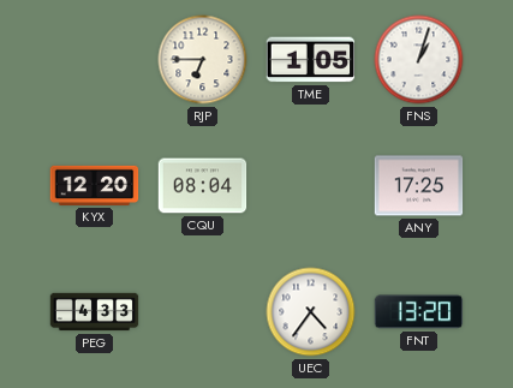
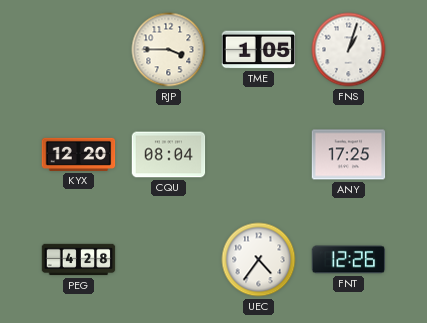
RJP: 6:45 -> 3:45
PEG: 4:33 -> 4:28
FNT: 13:20 -> 12:26
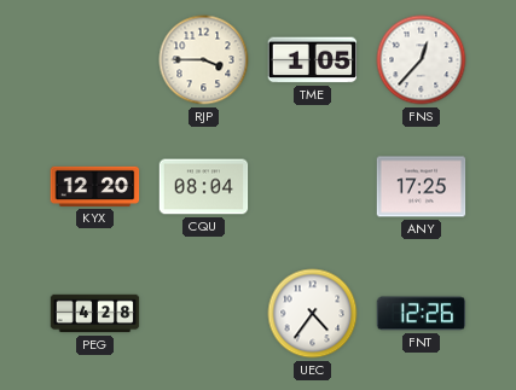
FNS: 1:03 -> 12:37
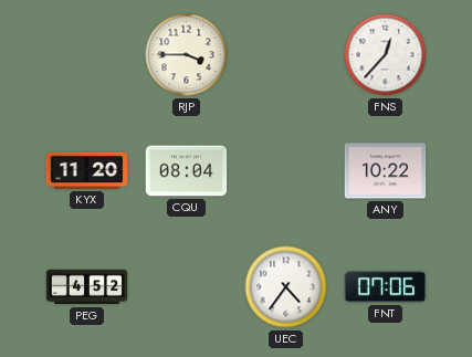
TME: 1:05 -> none
KYX: 12:20 -> 11:20
ANY: 17:25 -> 10:22
PEG: 4:28 -> 4:52
FNT: 12:26 -> 07:06
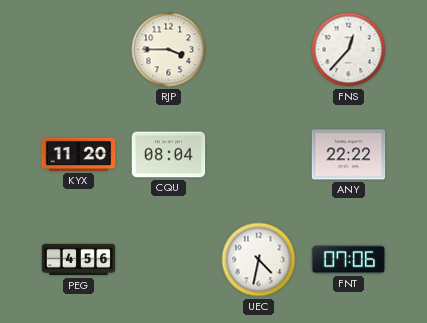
ANY: 10:22 -> 22:22
PEG: 4:52 -> 4:56
UEC: 4:36 -> 4:32
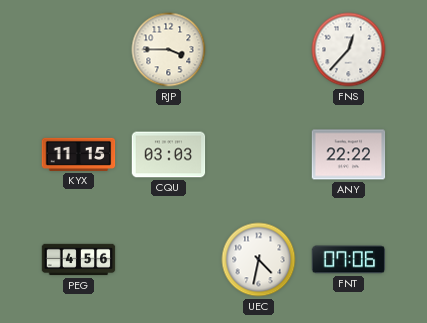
KYX: 11:20 -> 11:15
CQU: 08:04 -> 03:03
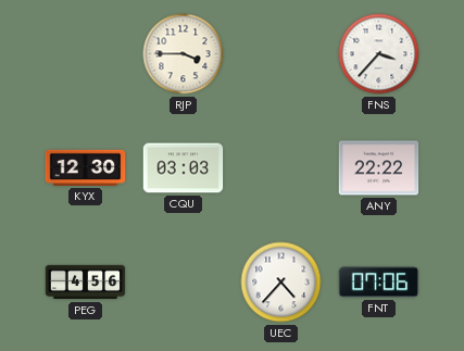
FNS: 12:37 -> 3:37
KYX: 11:15 -> 12:30
UEC: 4:32 -> 4:37
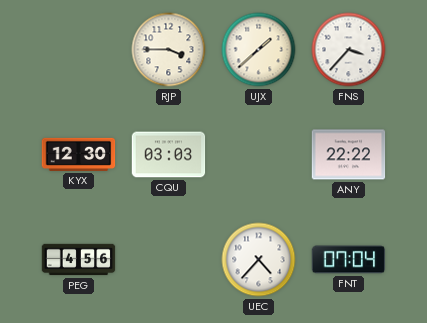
UJX: none -> 1:38
FNT: 07:06 -> 07:04
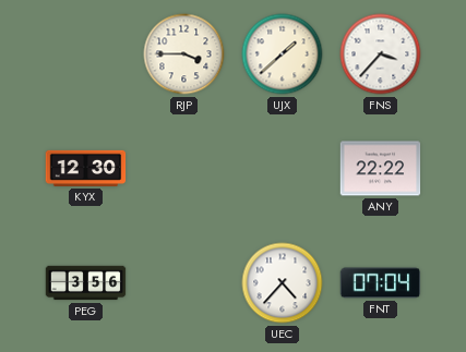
CQU: 03:03 -> none
PEG: 4:56 -> 3:56
